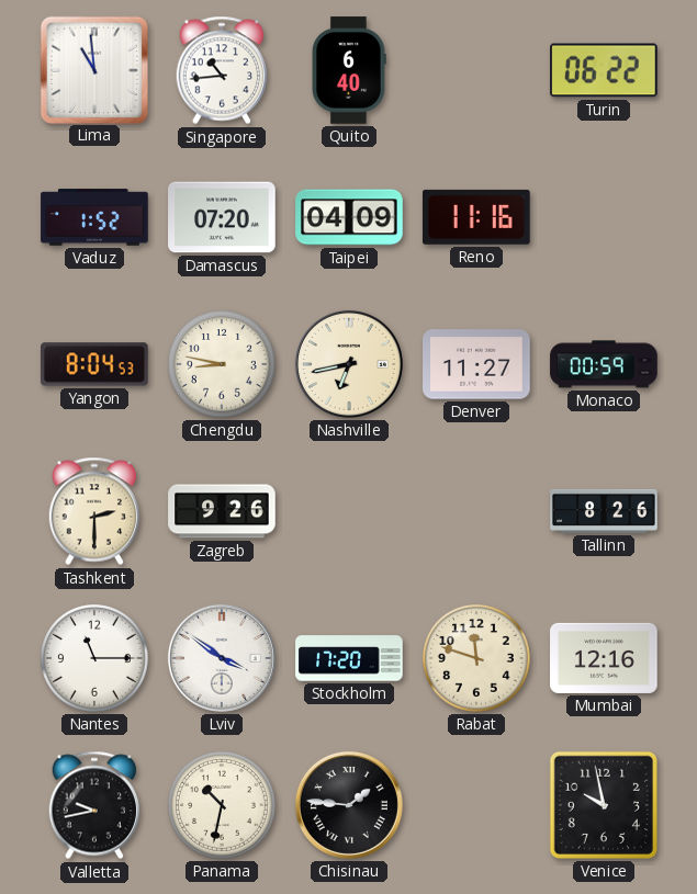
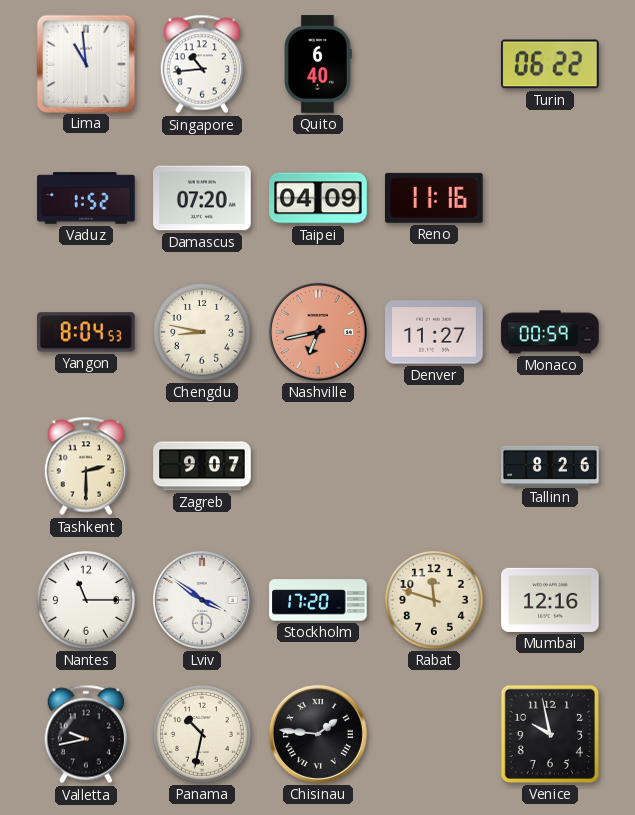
Nashville dial: cream -> salmon
Zagreb: 9:26 -> 9:07
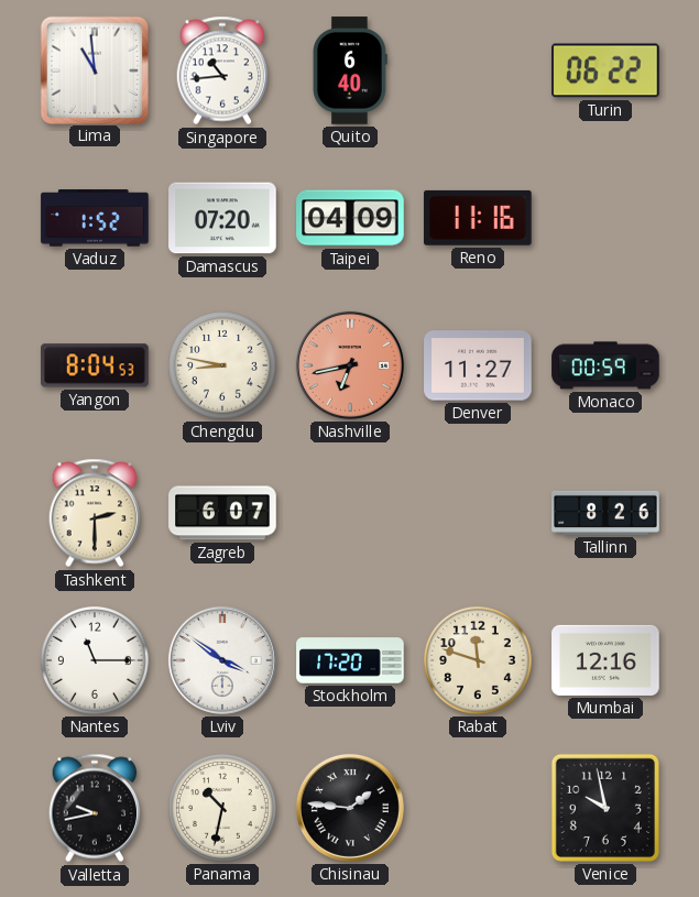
Zagreb: 9:07 -> 6:07
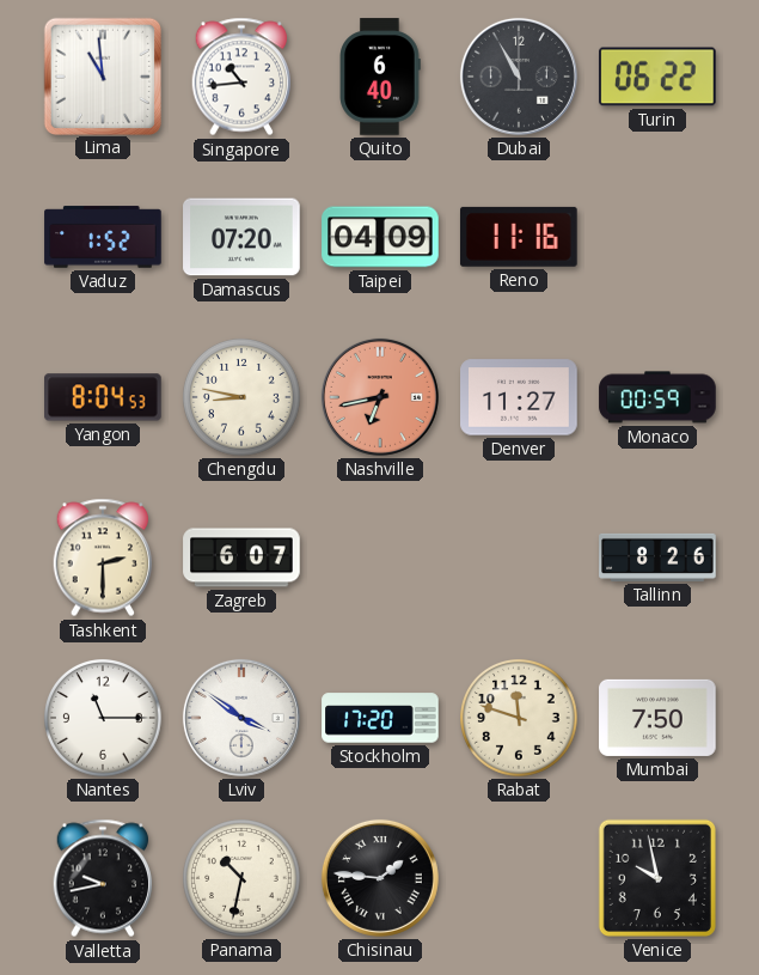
Dubai: none -> 10:55
Mumbai: 12:16 -> 7:50
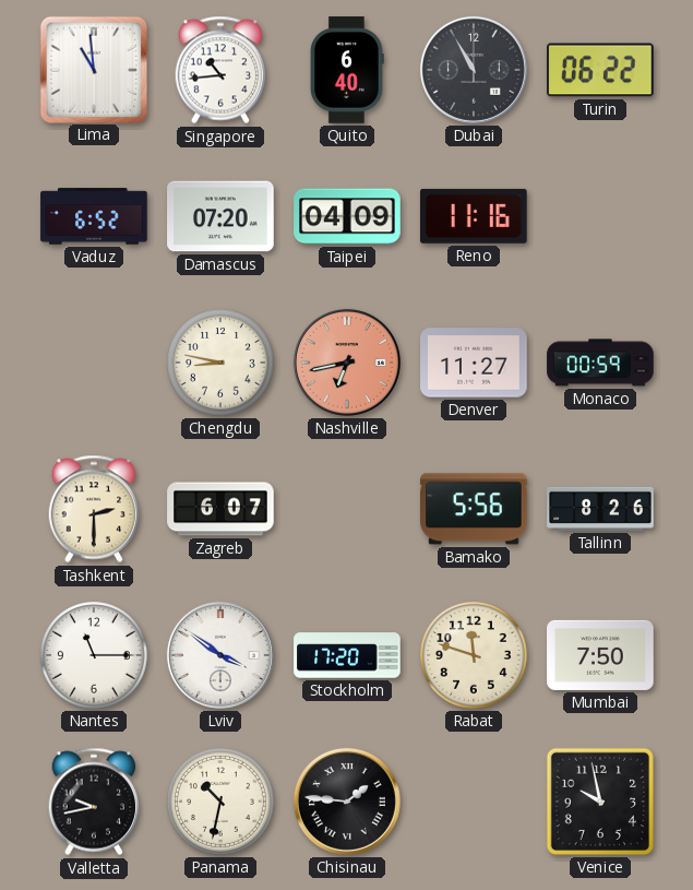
Vaduz: 1:52 -> 6:52
Yangon: 8:04 -> none
Bamako: none -> 5:56
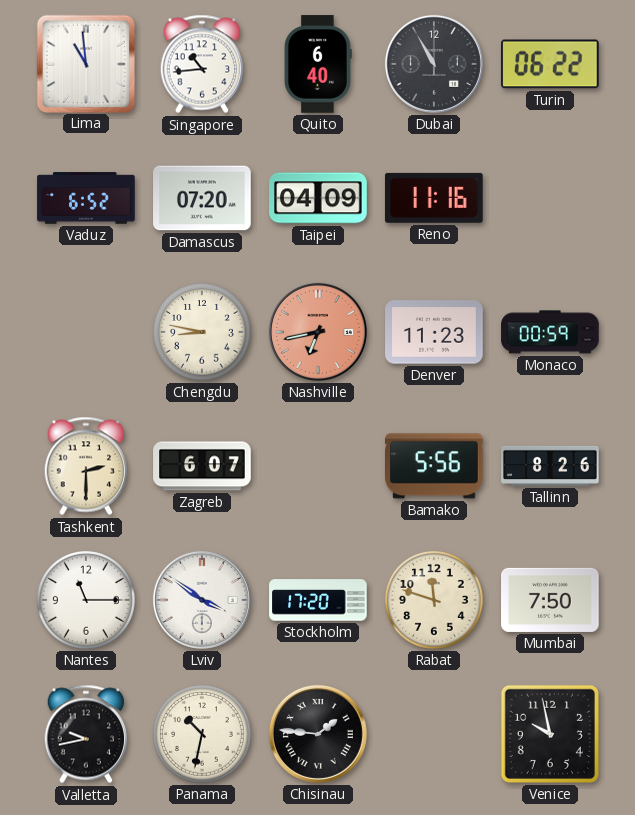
Denver: 11:27 -> 11:23
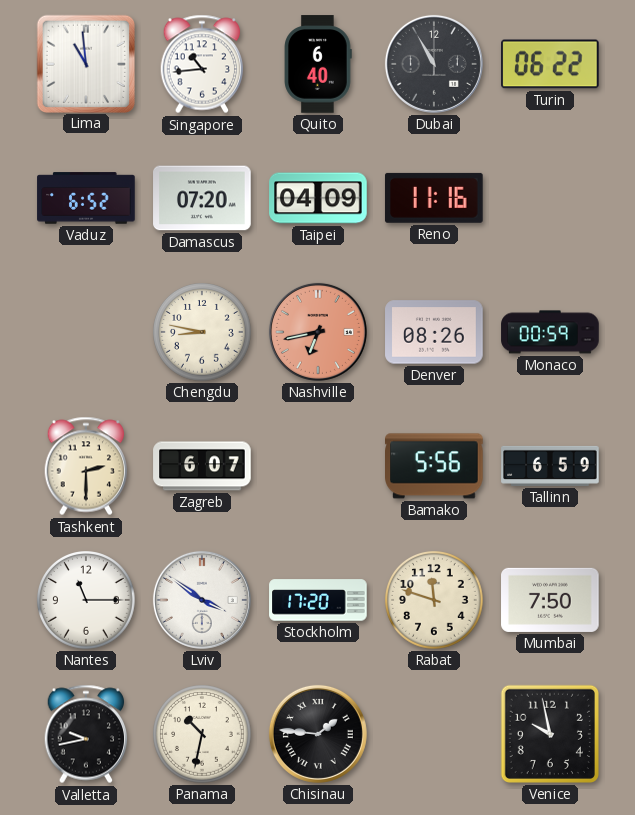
Denver: 11:23 -> 08:26
Tallinn: 8:26 -> 6:59
